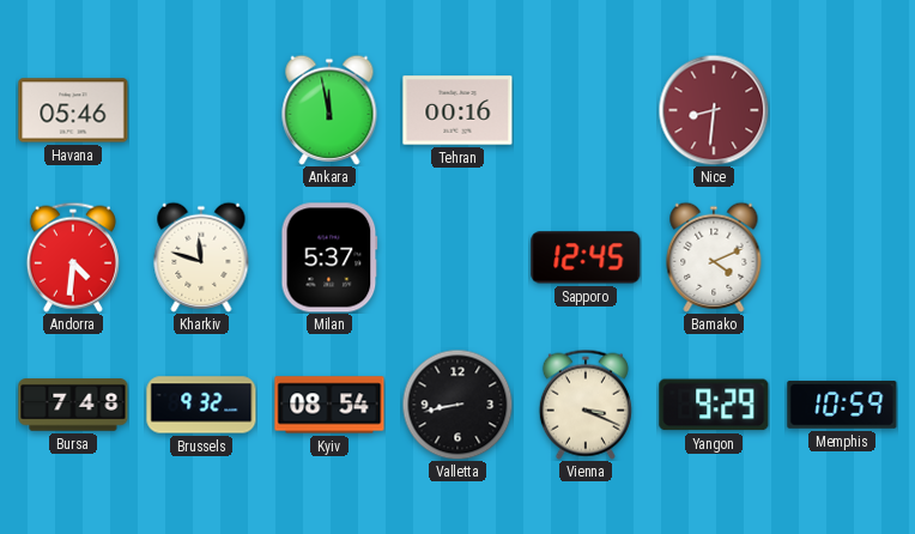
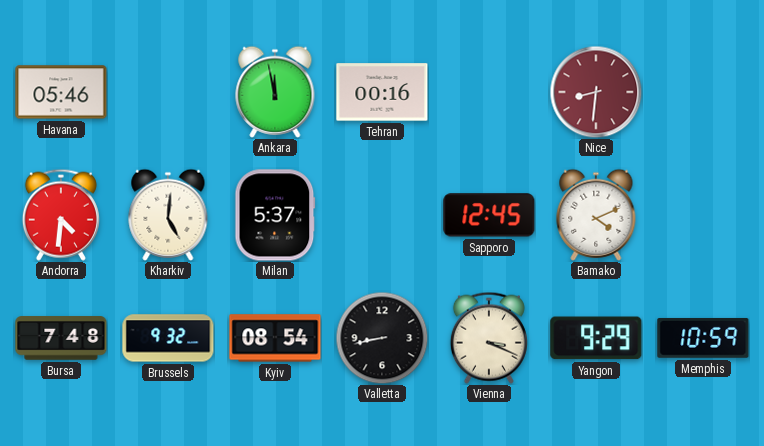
Kharkiv: 11:48 -> 5:01
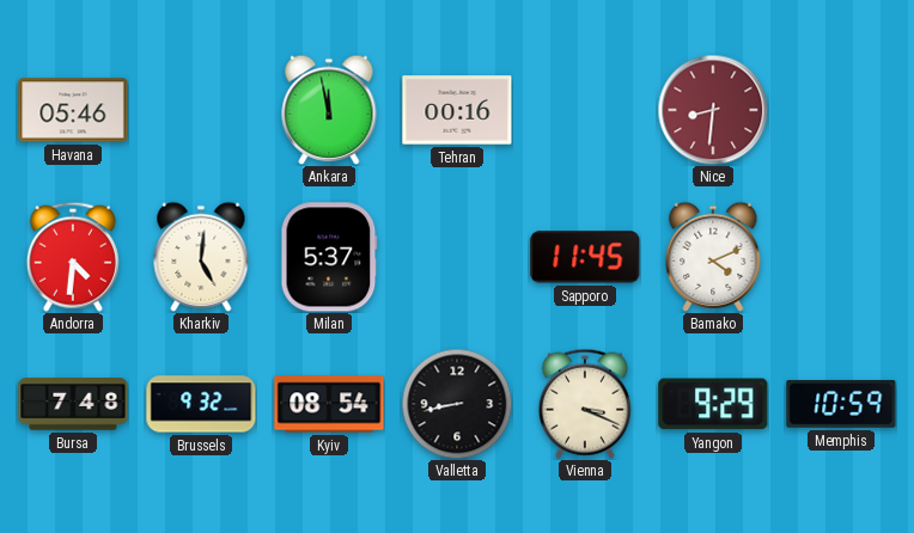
Sapporo: 12:45 -> 11:45
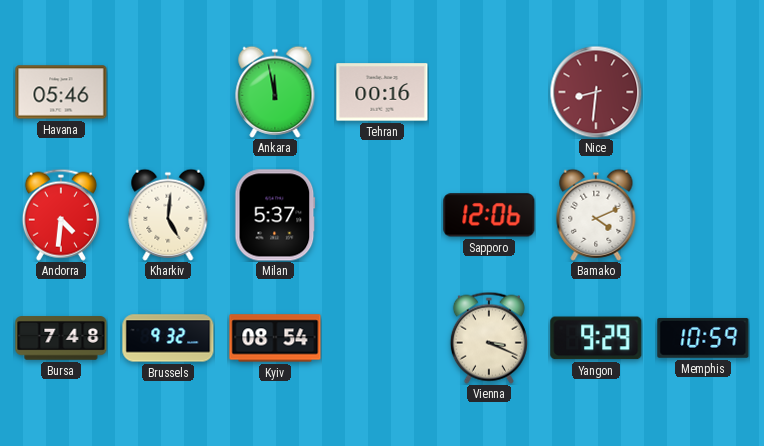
Sapporo: 11:45 -> 12:06
Valletta: 8:43 -> none
